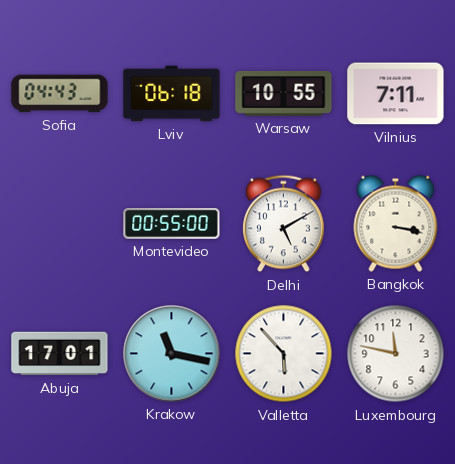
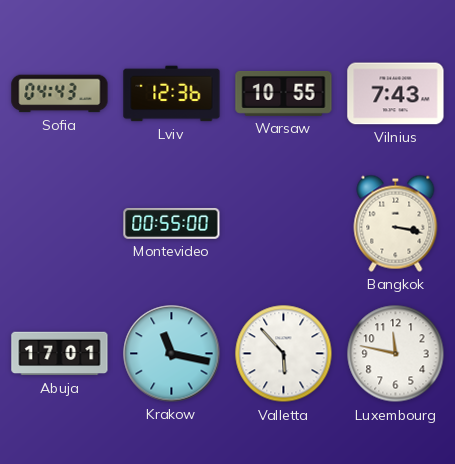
Lviv: 06:18 -> 12:36
Vilnius: 7:11 -> 7:43
Delhi: 5:10 -> none
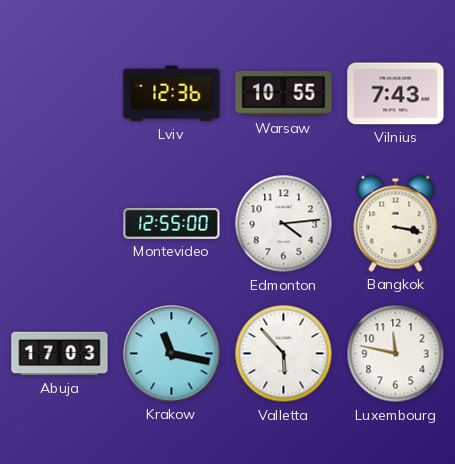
Sofia: 04:43 -> none
Montevideo: 00:55 -> 12:55
Edmonton: none -> 4:14
Abuja: 17:01 -> 17:03
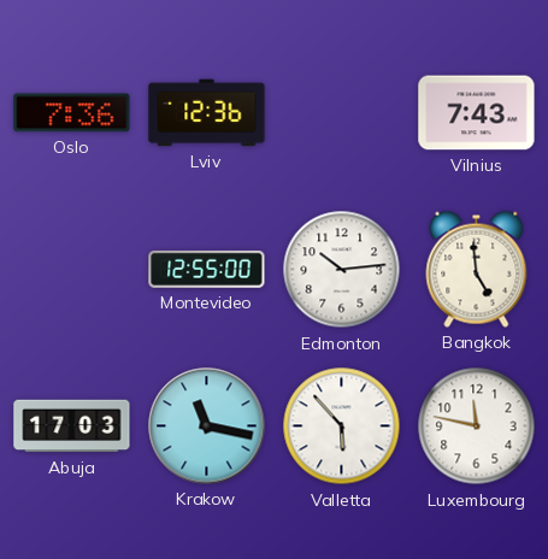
Oslo: none -> 7:36
Warsaw: 10:55 -> none
Edmonton: 4:14 -> 10:14
Bangkok: 3:17 -> 4:59
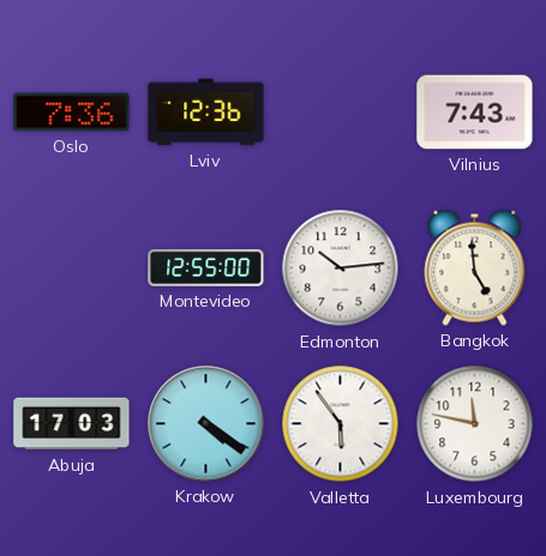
Krakow: 11:17 -> 4:21
Valletta: 5:53 -> 5:54
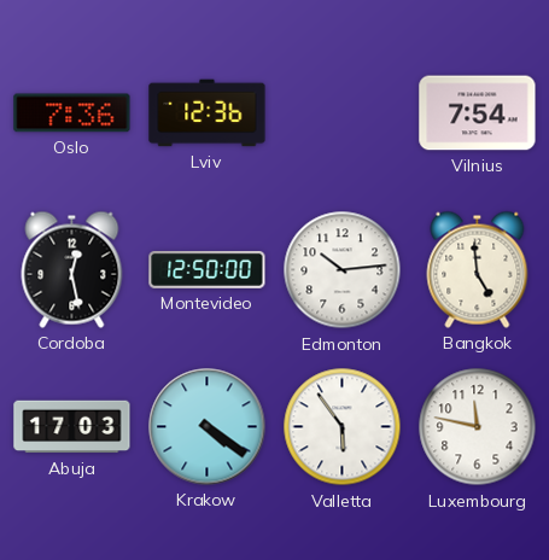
Vilnius: 7:43 -> 7:54
Cordoba: none -> 12:28
Montevideo: 12:55 -> 12:50
